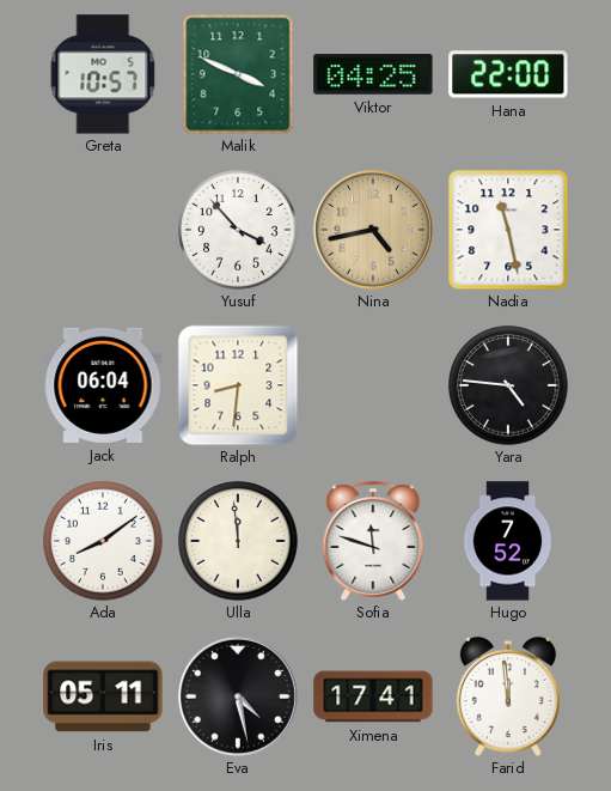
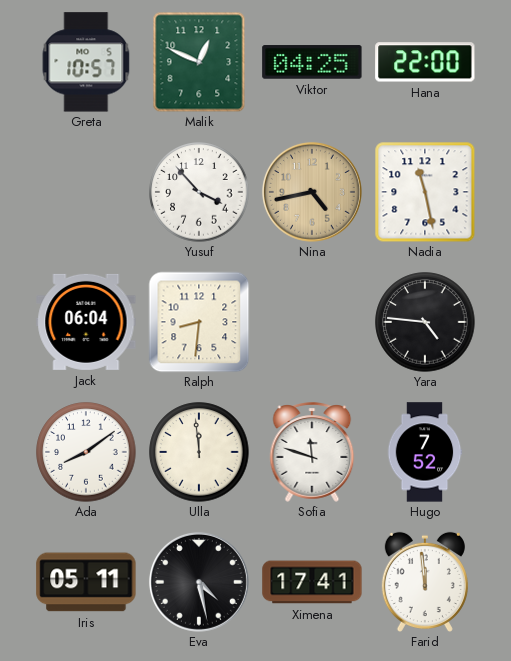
Malik: 3:49 -> 12:49
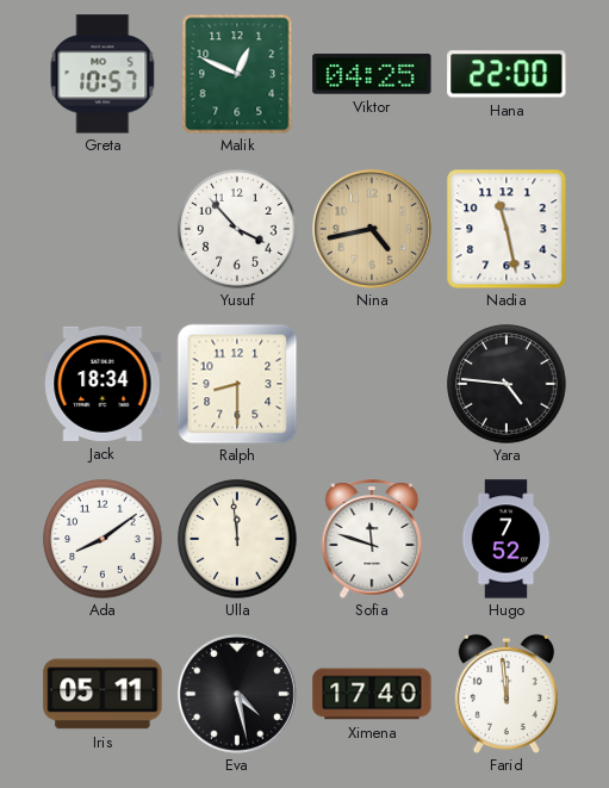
Jack: 06:04 -> 18:34
Ralph: 8:31 -> 8:30
Ximena: 17:41 -> 17:40
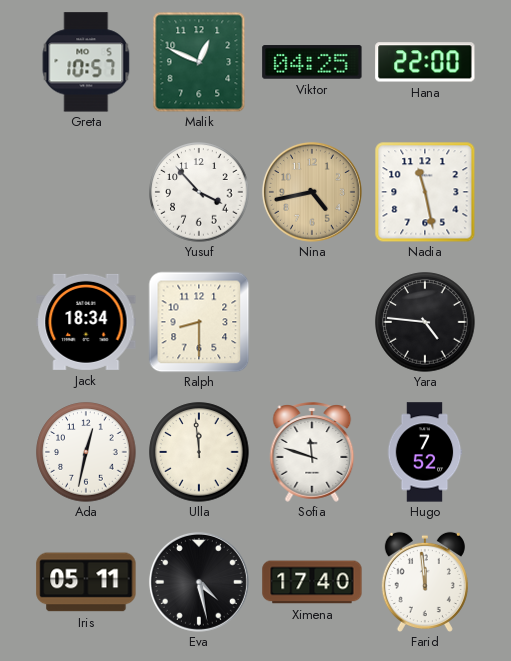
Ada: 8:09 -> 12:32
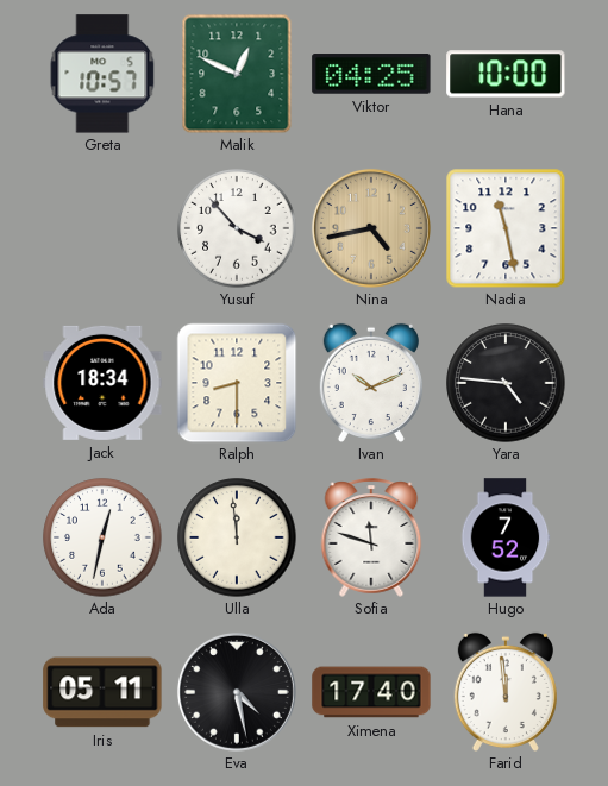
Hana: 22:00 -> 10:00
Ivan: none -> 10:11
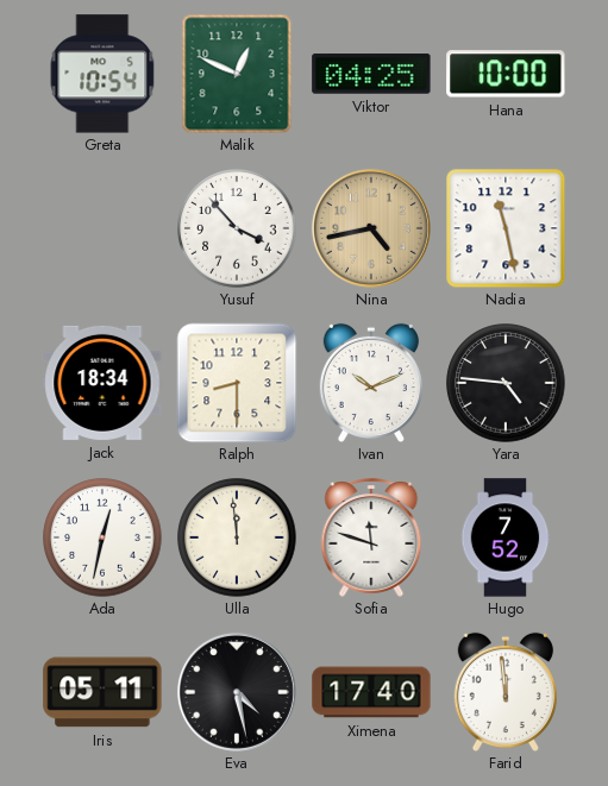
Greta: 10:57 -> 10:54
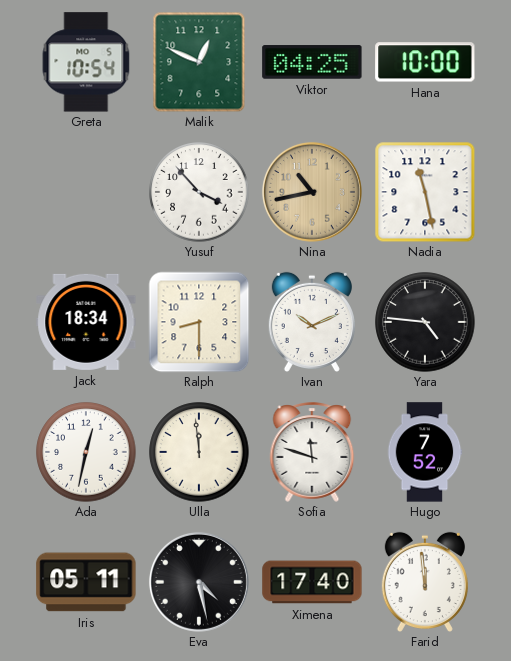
Nina: 4:43 -> 10:43
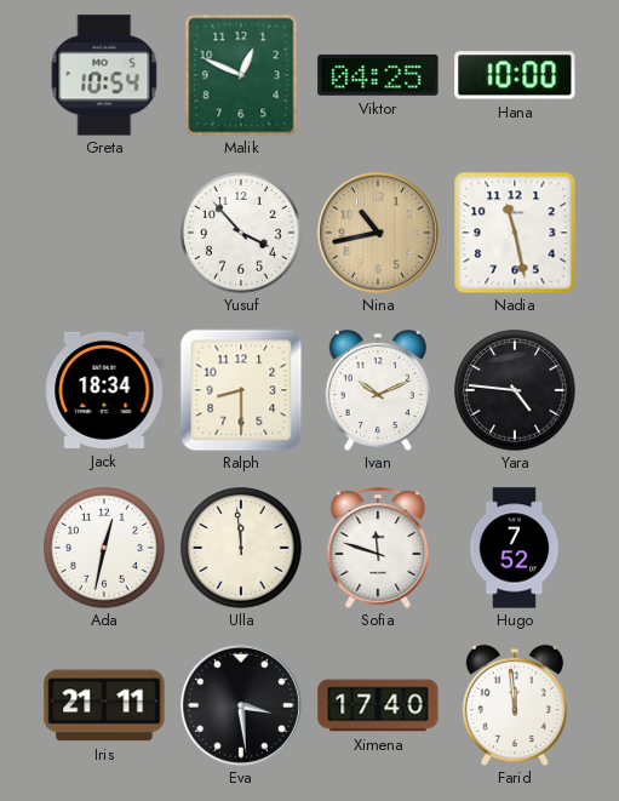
Iris: 05:11 -> 21:11
Eva: 4:28 -> 3:29
